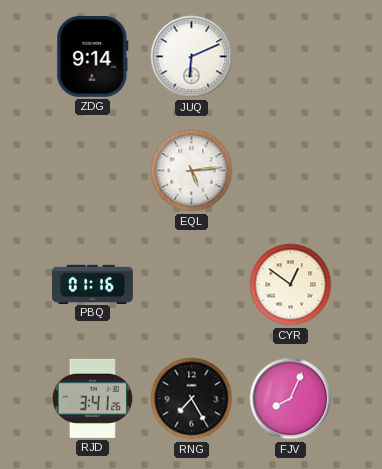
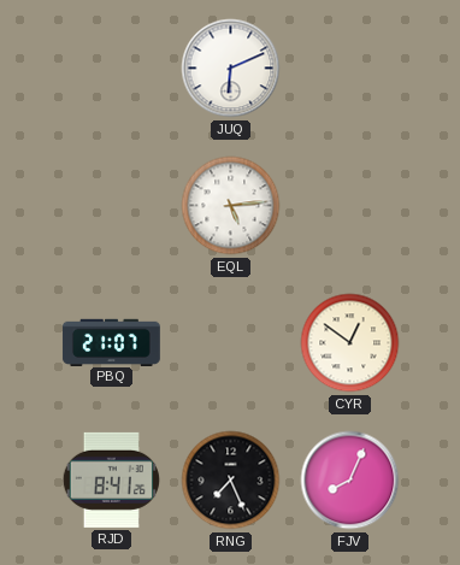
ZDG: 9:14 -> none
PBQ: 01:16 -> 21:07
RJD: 3:41 -> 8:41
RNG: 7:25 -> 7:26
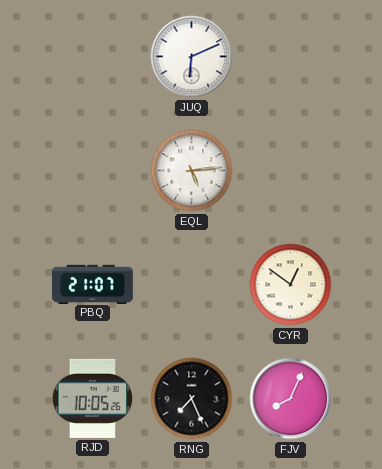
RJD: 8:41 -> 10:05
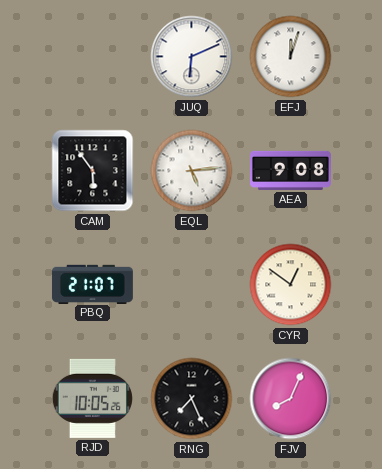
EFJ: none -> 12:03
CAM: none -> 5:54
AEA: none -> 9:08
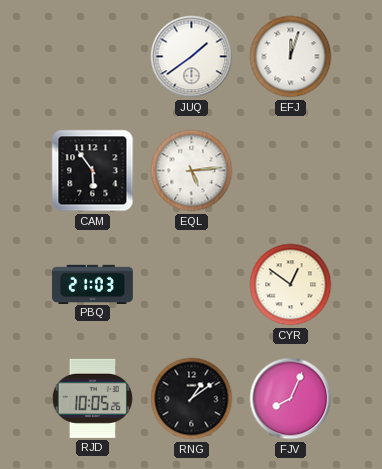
JUQ: 6:11 -> 1:39
AEA: 9:08 -> none
PBQ: 21:07 -> 21:03
RNG: 7:26 -> 1:09
